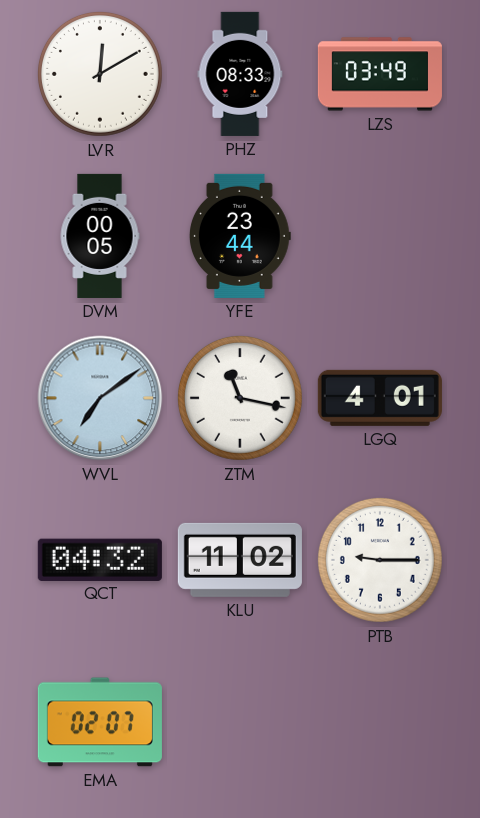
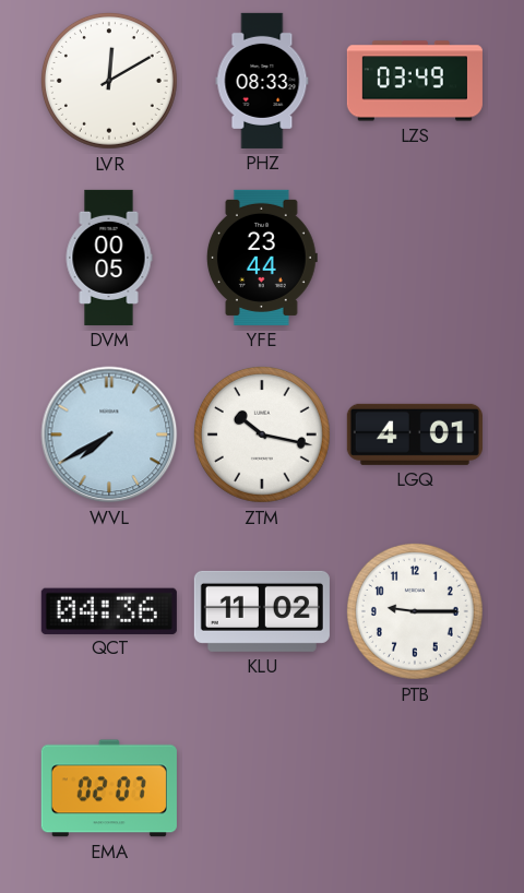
WVL: 7:09 -> 7:40
ZTM: 11:17 -> 10:17
QCT: 04:32 -> 04:36
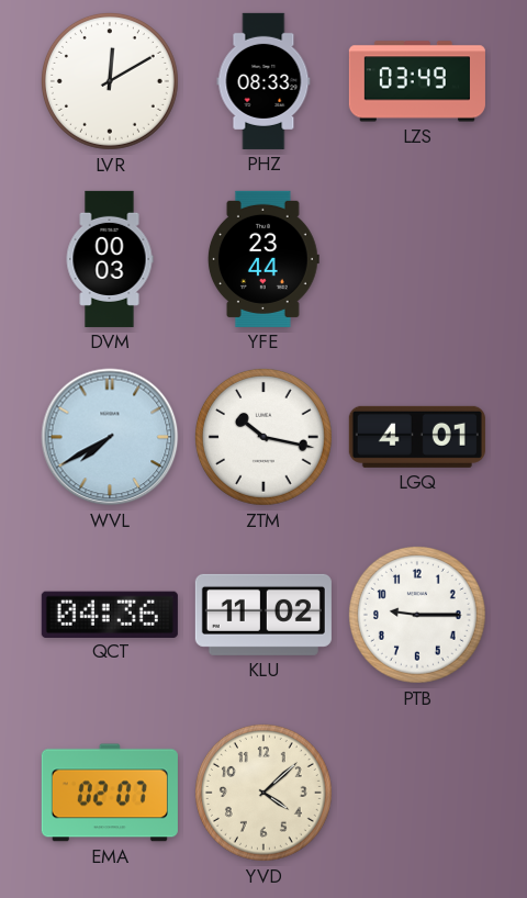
DVM: 00:05 -> 00:03
YVD: none -> 4:08
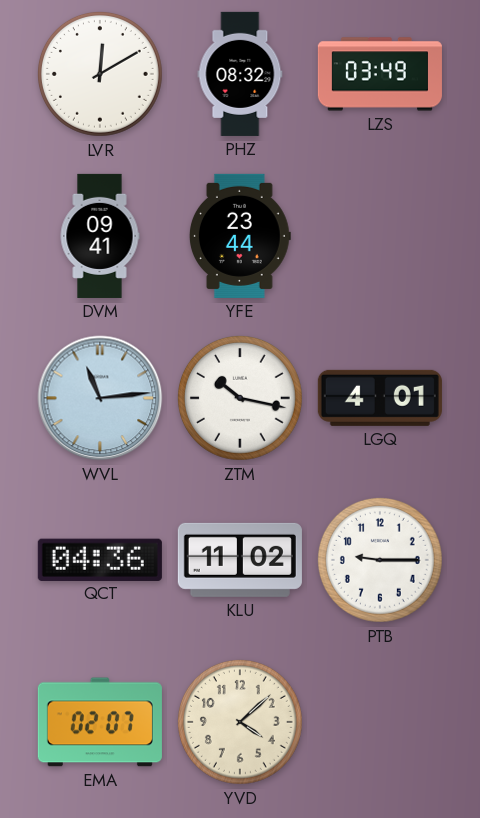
PHZ: 08:33 -> 08:32
DVM: 00:03 -> 09:41
WVL: 7:40 -> 11:14
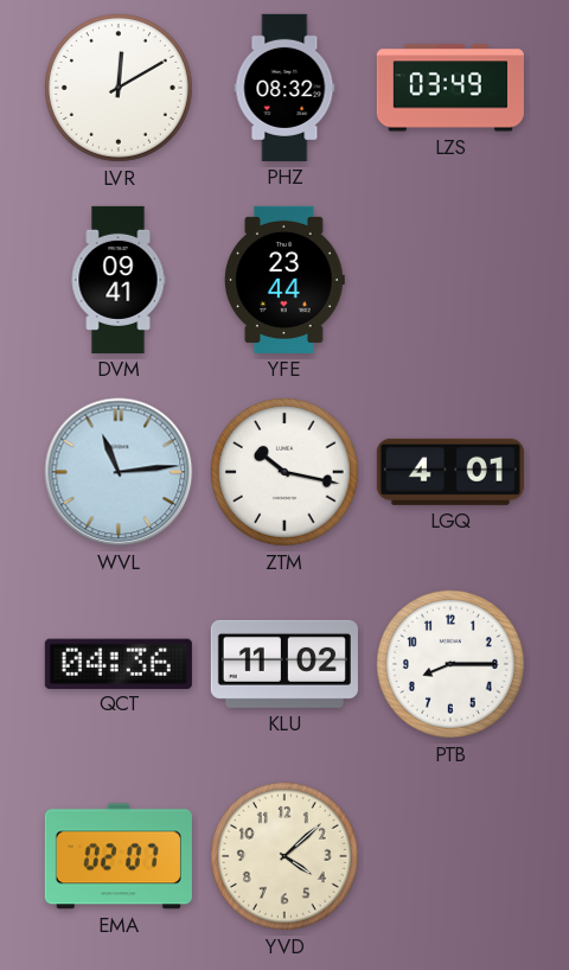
PTB: 9:15 -> 8:15
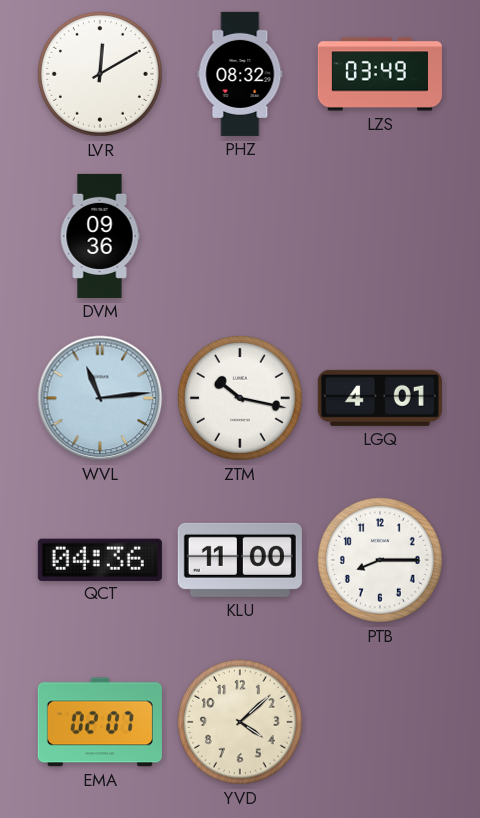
DVM: 09:41 -> 09:36
YFE: 23:44 -> none
KLU: 11:02 -> 11:00
